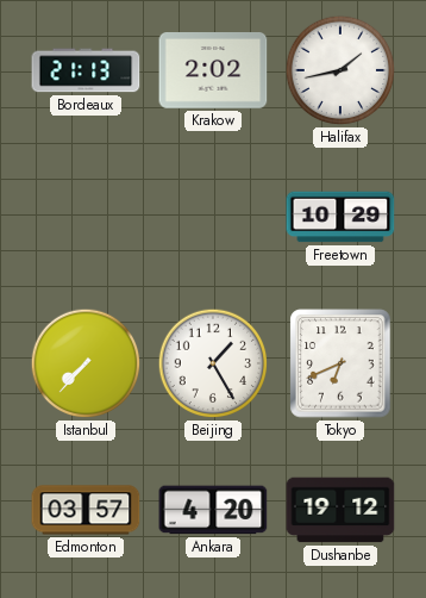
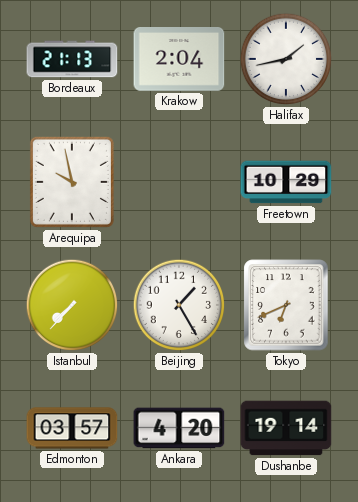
Krakow: 2:02 -> 2:04
Arequipa: none -> 9:58
Dushanbe: 19:12 -> 19:14
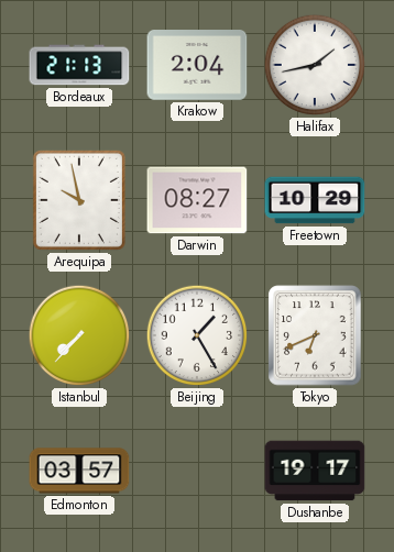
Darwin: none -> 08:27
Ankara: 4:20 -> none
Dushanbe: 19:14 -> 19:17
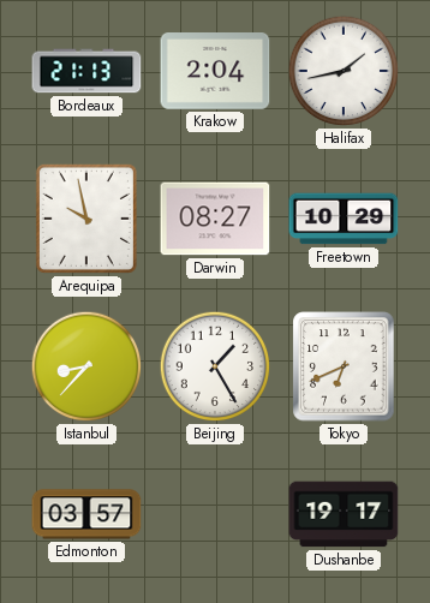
Istanbul: 7:37 -> 8:37
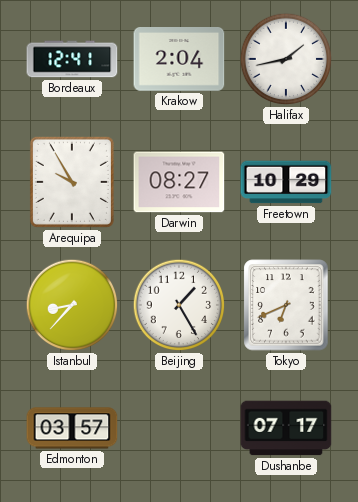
Bordeaux: 21:13 -> 12:41
Arequipa: 9:58 -> 9:55
Dushanbe: 19:17 -> 07:17
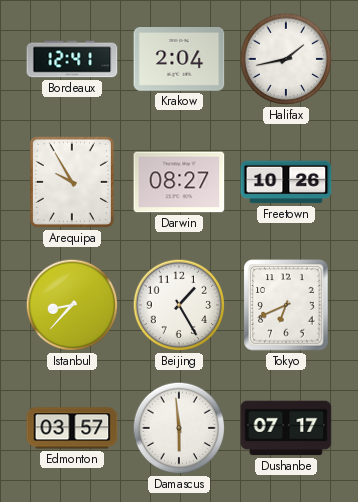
Freetown: 10:29 -> 10:26
Damascus: none -> 5:59
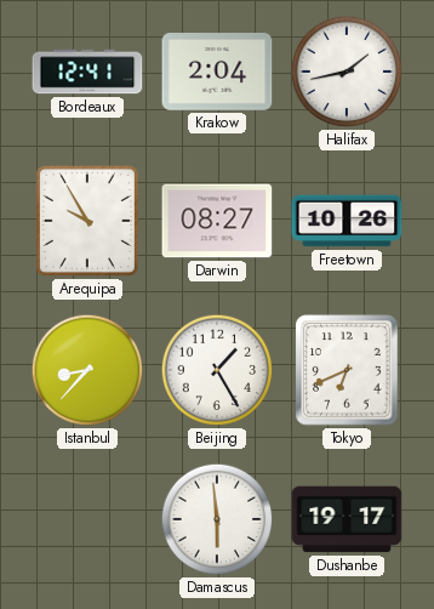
Edmonton: 03:57 -> none
Dushanbe: 07:17 -> 19:17
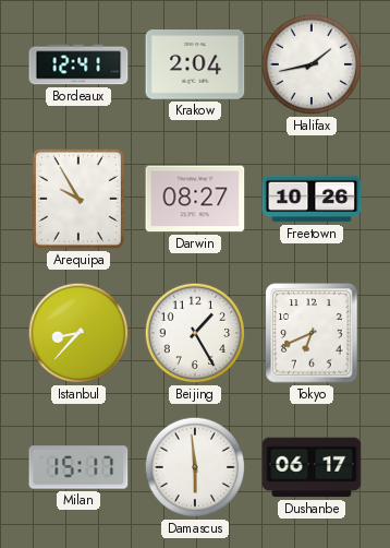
Milan: none -> 15:17
Dushanbe: 19:17 -> 06:17
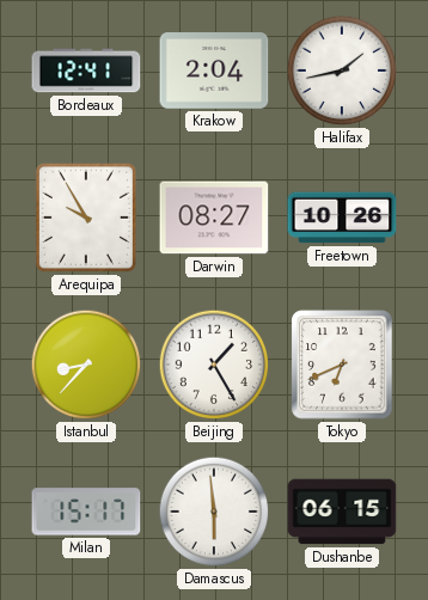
Dushanbe: 06:17 -> 06:15
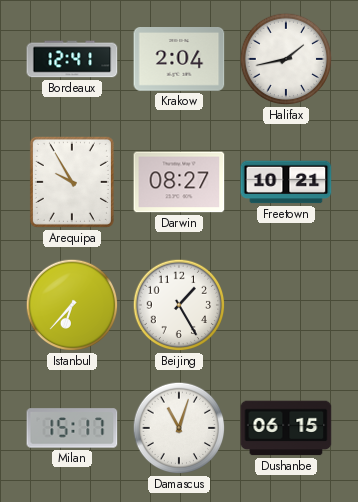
Freetown: 10:26 -> 10:21
Istanbul: 8:37 -> 6:37
Tokyo: 6:41 -> none
Damascus: 5:59 -> 11:03
